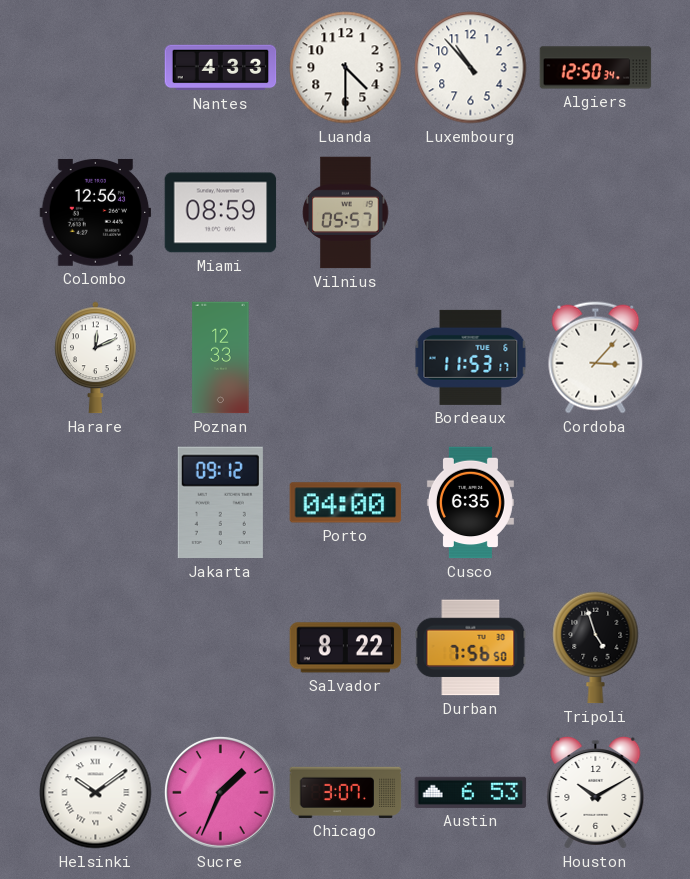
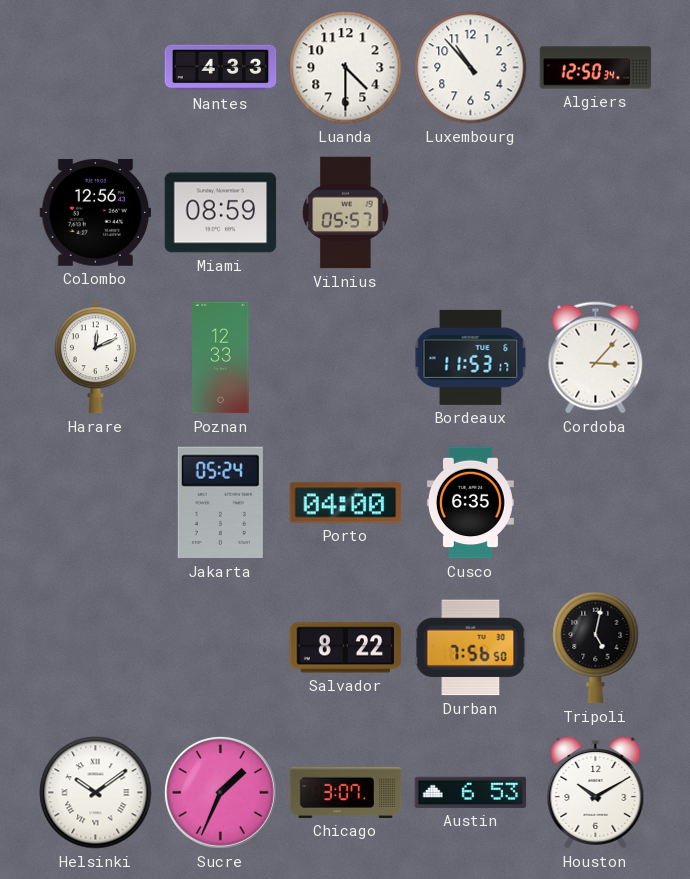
Jakarta: 09:12 -> 05:24
Tripoli: 4:57 -> 5:02
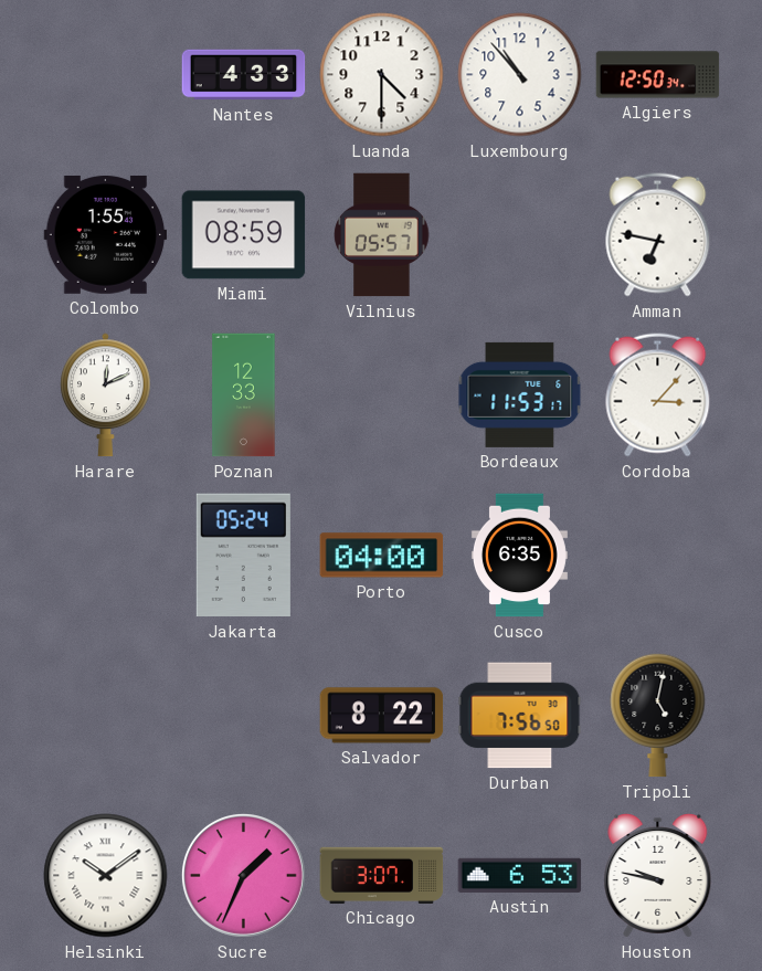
Colombo: 12:56 -> 1:55
Amman: none -> 6:47
Houston: 10:10 -> 9:47
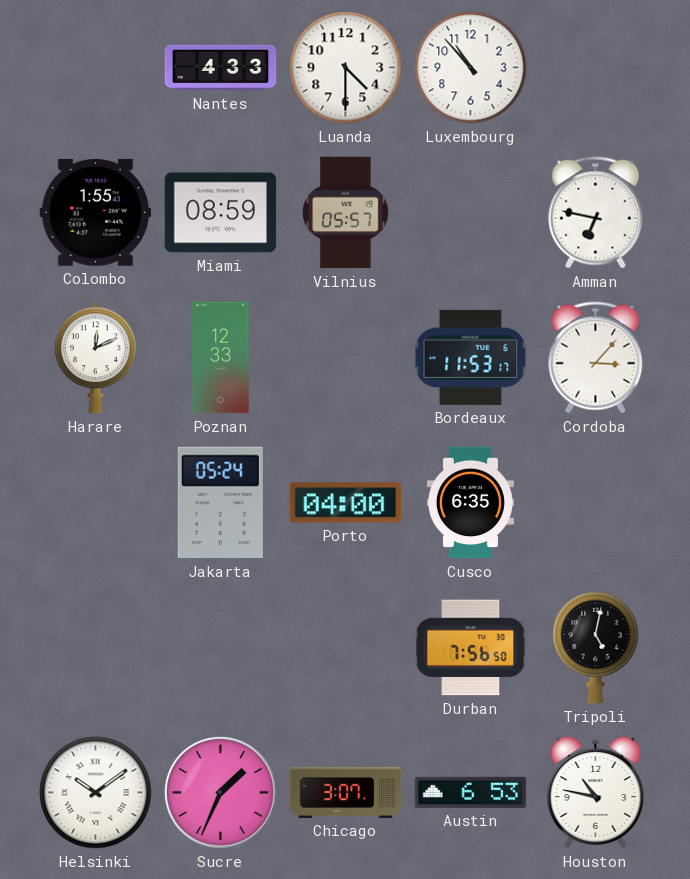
Algiers: 12:50 -> none
Salvador: 8:22 -> none
Houston: 9:47 -> 10:47
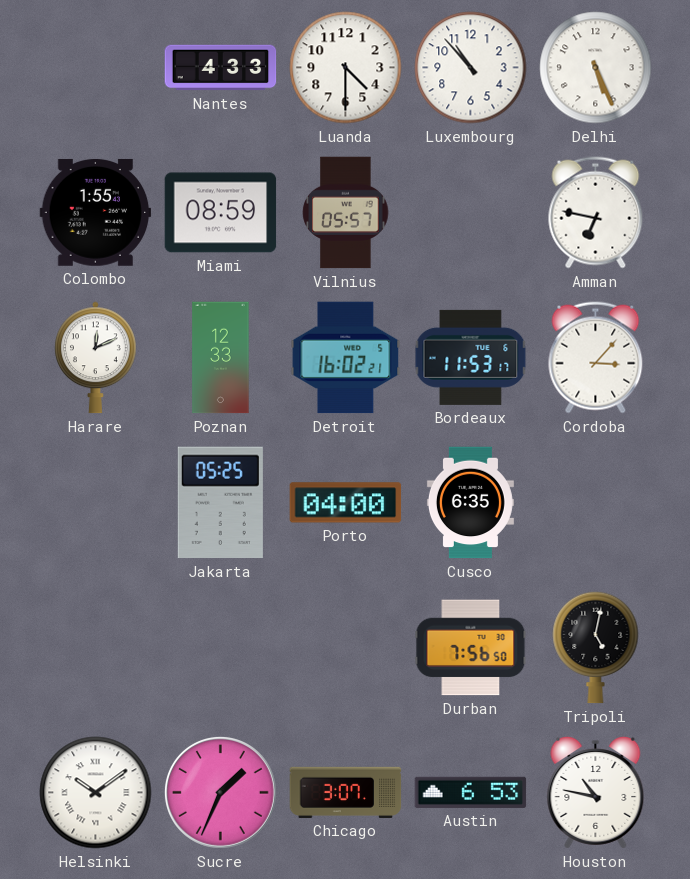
Delhi: none -> 5:26
Detroit: none -> 16:02
Jakarta: 05:24 -> 05:25
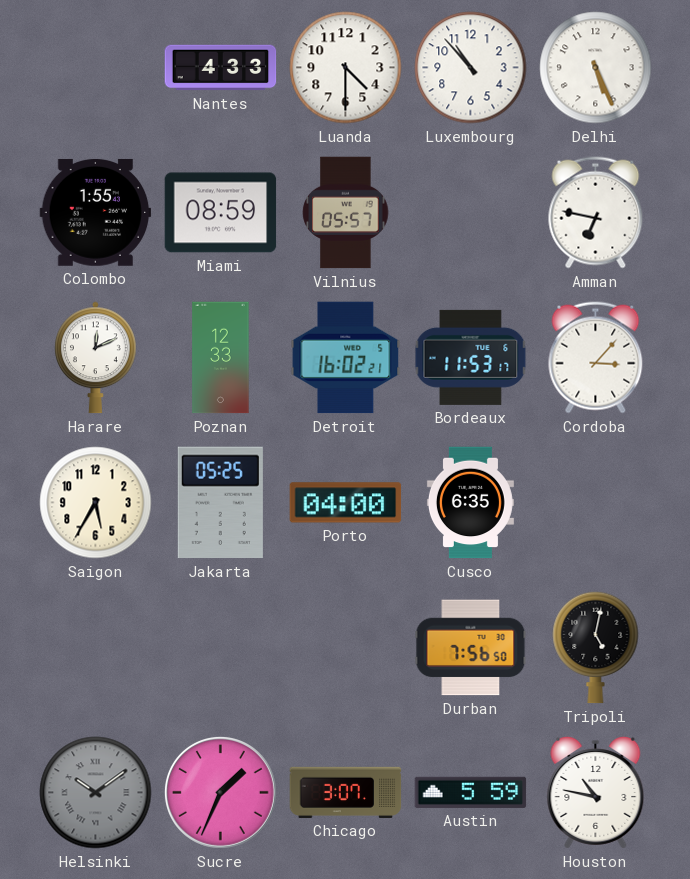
Saigon: none -> 5:35
Helsinki dial: white -> grey
Austin: 6:53 -> 5:59
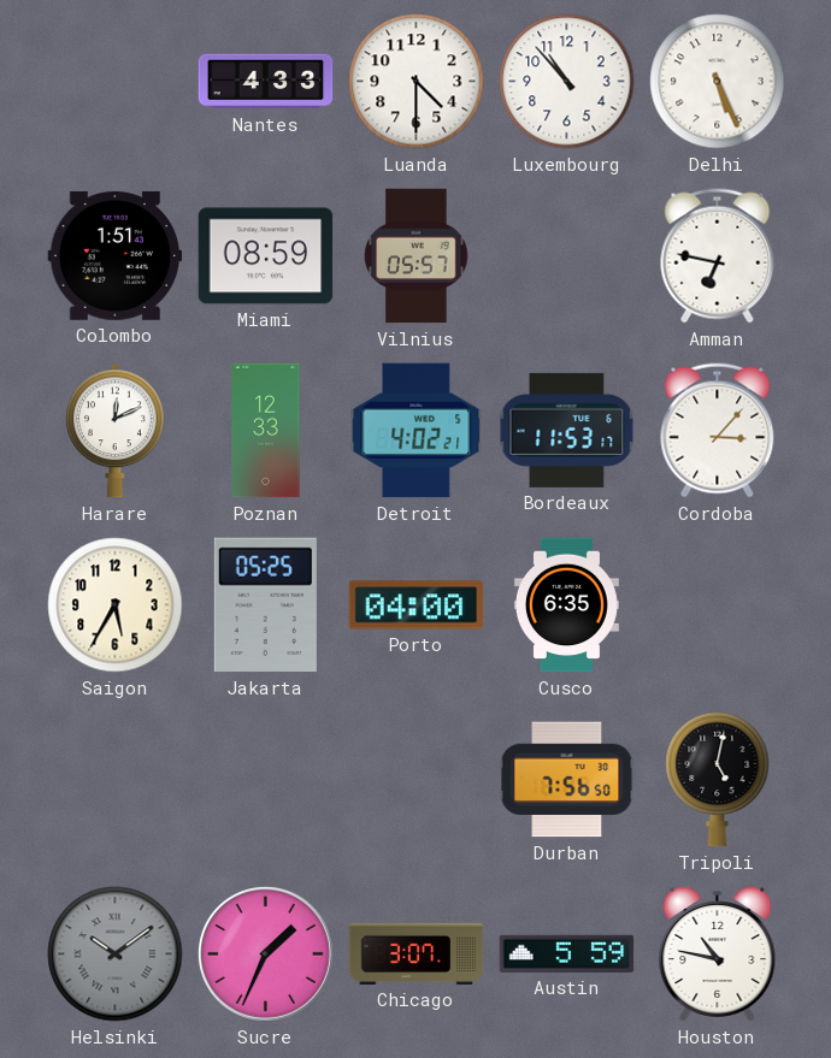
Colombo: 1:55 -> 1:51
Detroit: 16:02 -> 4:02
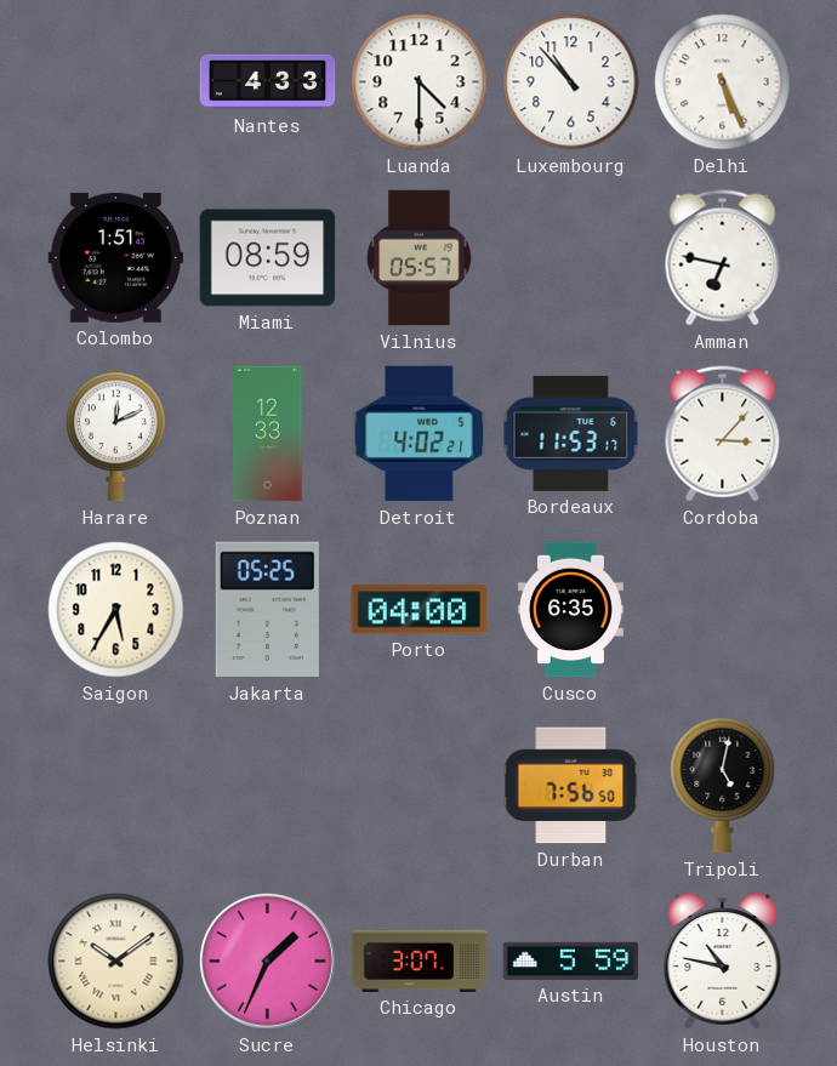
Helsinki dial: grey -> cream
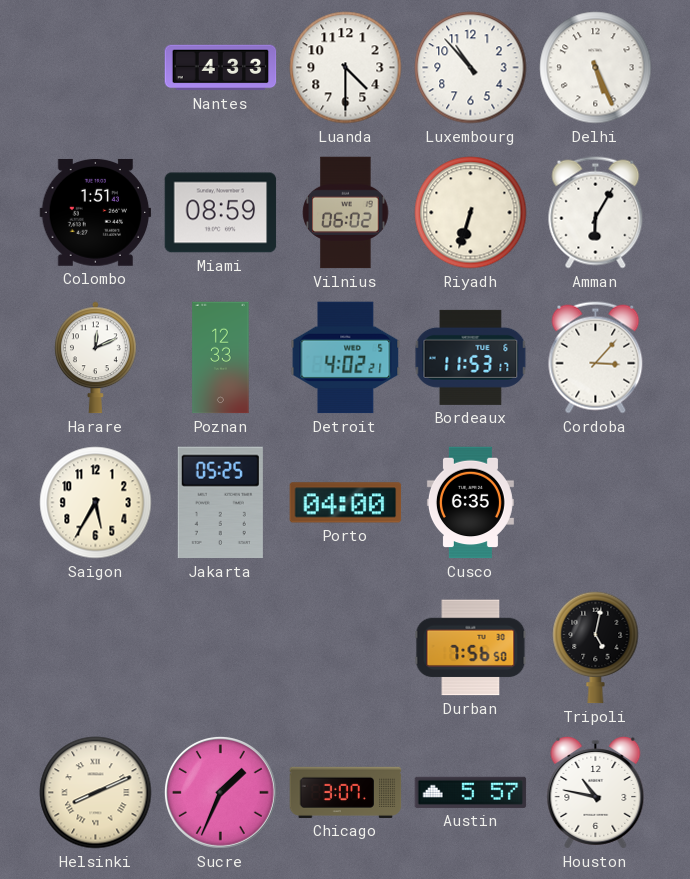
Vilnius: 05:57 -> 06:02
Riyadh: none -> 6:33
Amman: 6:47 -> 6:05
Helsinki: 10:09 -> 8:11
Austin: 5:59 -> 5:57
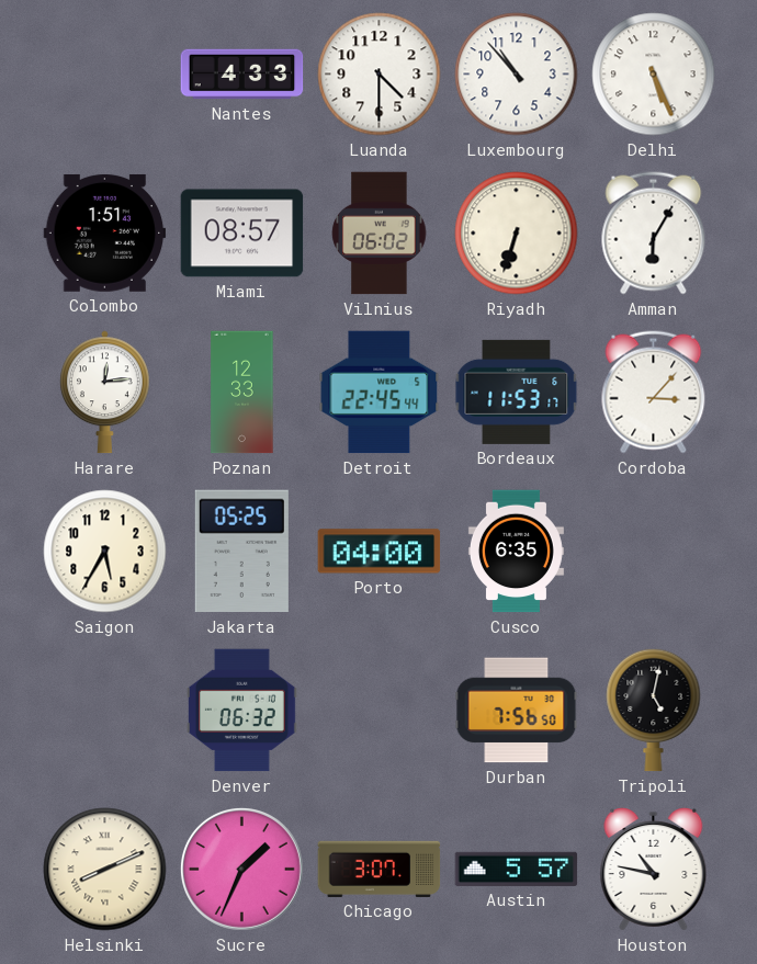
Miami: 08:59 -> 08:57
Harare: 12:11 -> 12:14
Detroit: 4:02 -> 22:45
Denver: none -> 06:32
